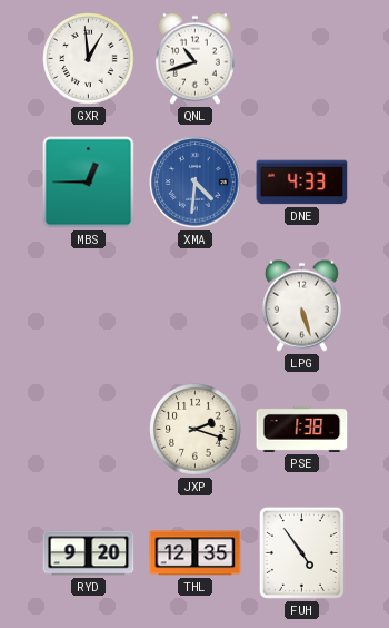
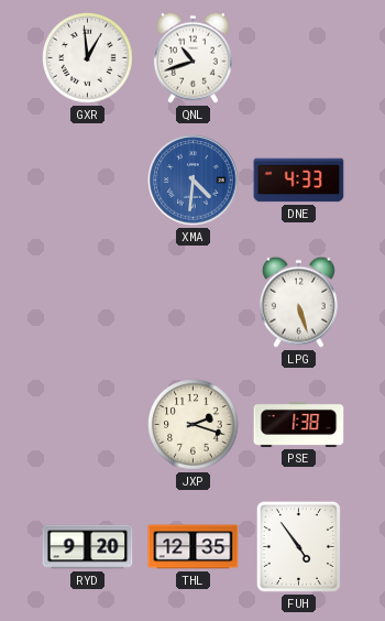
MBS: 12:45 -> none
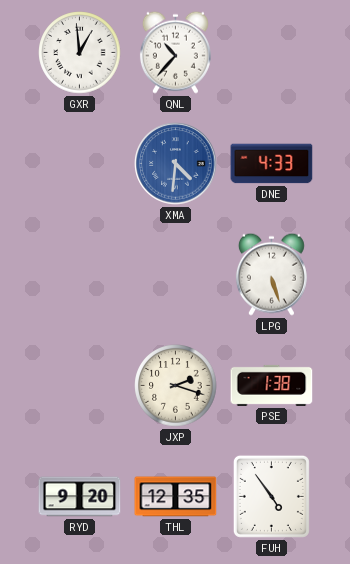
QNL: 10:42 -> 10:37
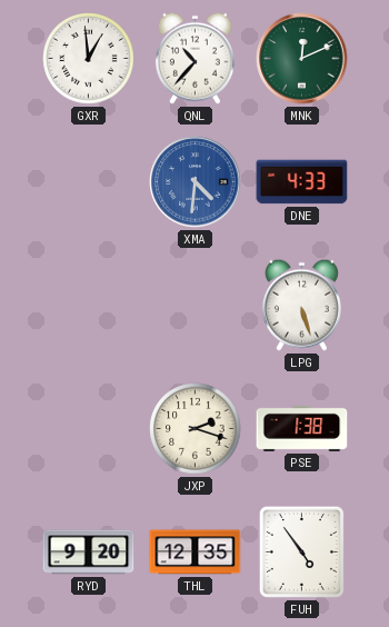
MNK: none -> 12:11
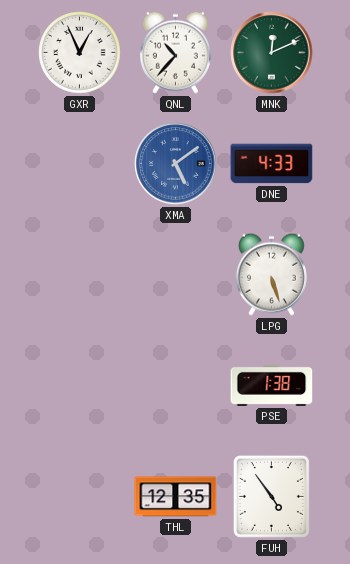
GXR: 12:59 -> 12:56
XMA: 4:31 -> 5:09
JXP: 2:18 -> none
RYD: 9:20 -> none
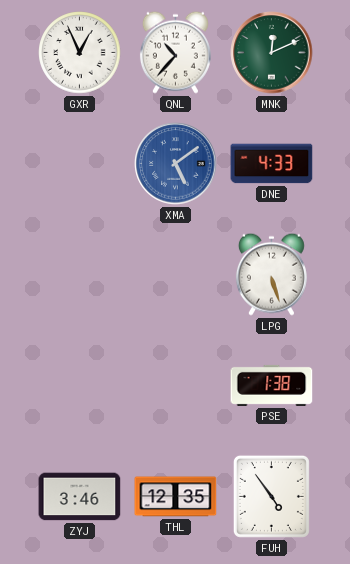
ZYJ: none -> 3:46
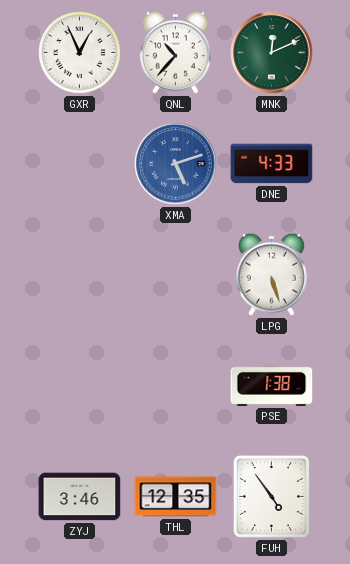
XMA: 5:09 -> 5:12
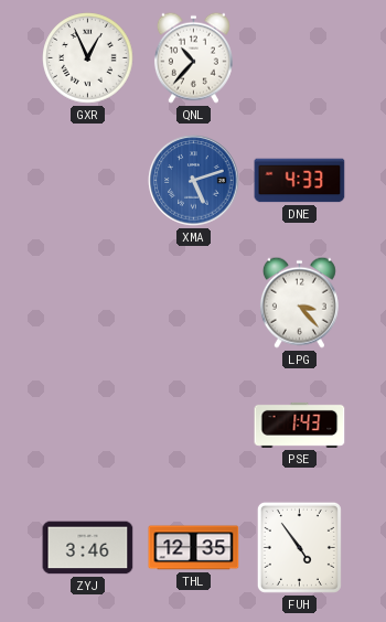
MNK: 12:11 -> none
LPG: 5:27 -> 3:23
PSE: 1:38 -> 1:43
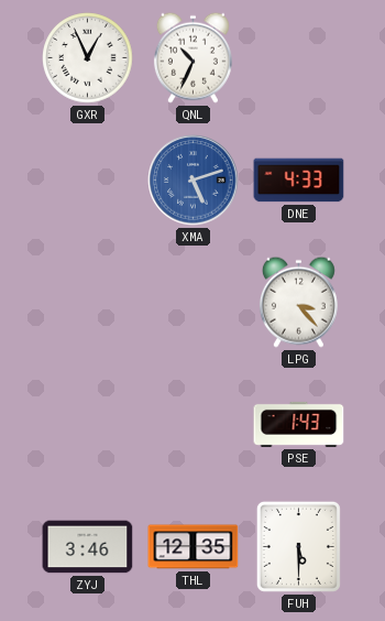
QNL: 10:37 -> 10:34
FUH: 4:54 -> 5:30
